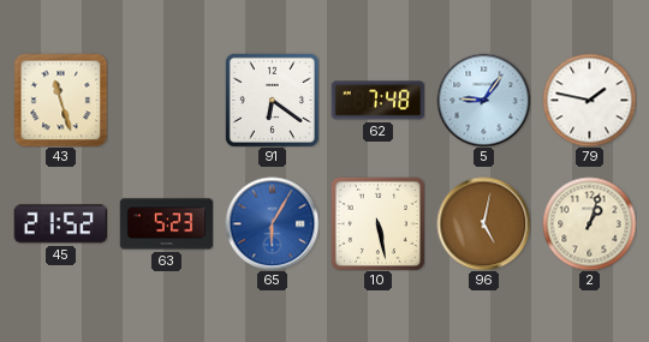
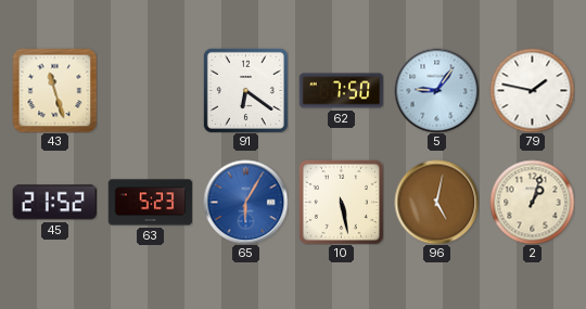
62: 7:48 -> 7:50
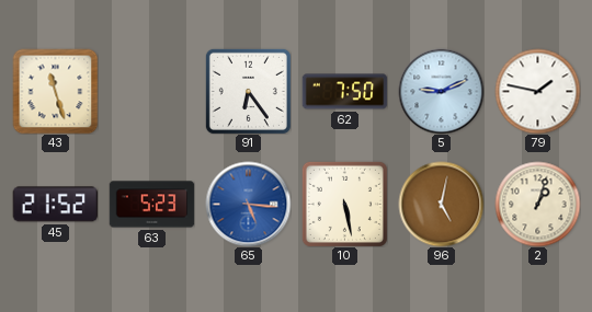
91: 6:21 -> 6:24
5: 9:06 -> 9:11
65: 6:05 -> 5:16
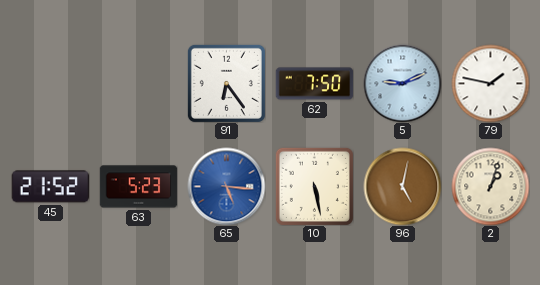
43: 11:27 -> none
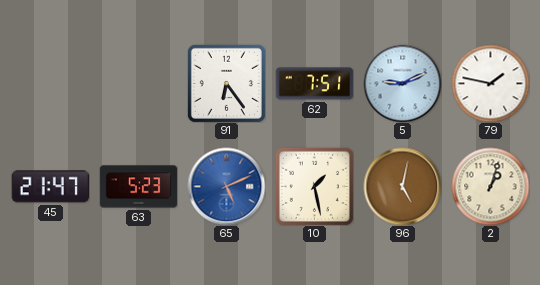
62: 7:50 -> 7:51
45: 21:52 -> 21:47
65: 5:16 -> 5:11
10: 5:28 -> 1:28
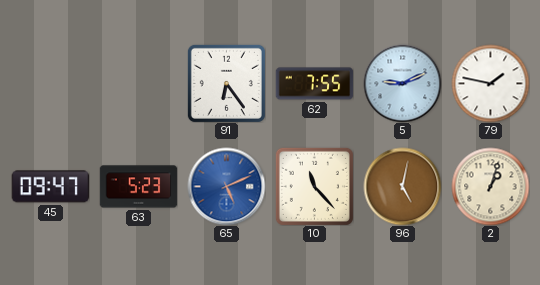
62: 7:51 -> 7:55
45: 21:47 -> 09:47
10: 1:28 -> 11:23
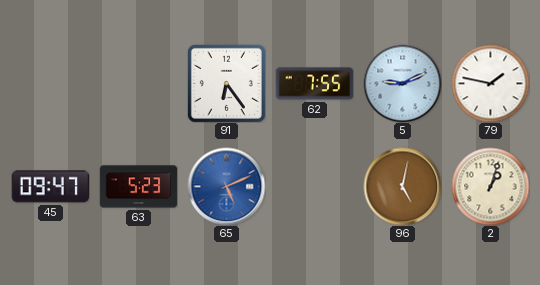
10: 11:23 -> none
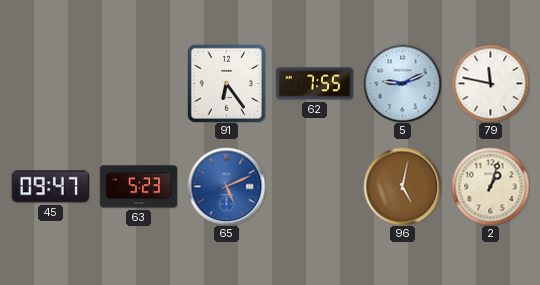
79: 1:47 -> 11:47
